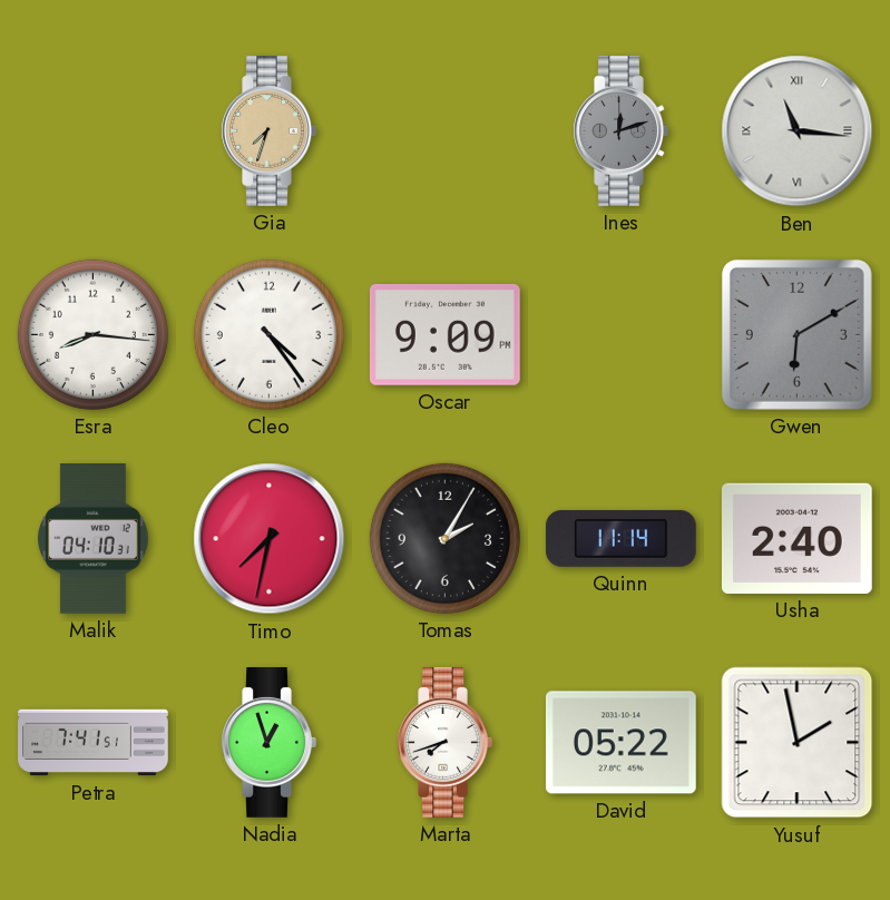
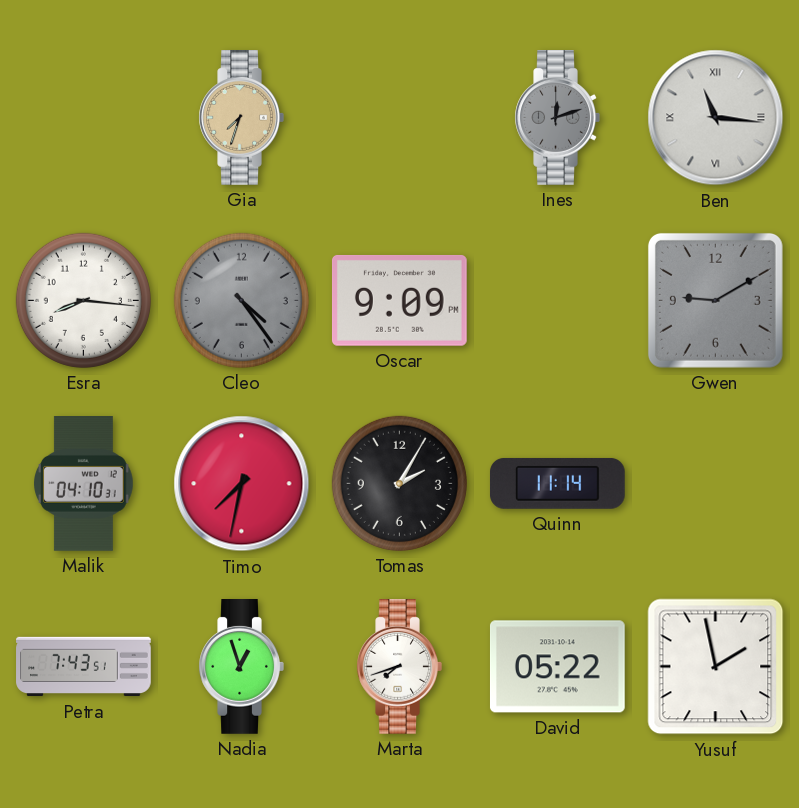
Cleo dial: white -> grey
Gwen: 6:10 -> 9:10
Usha: 2:40 -> none
Petra: 7:41 -> 7:43
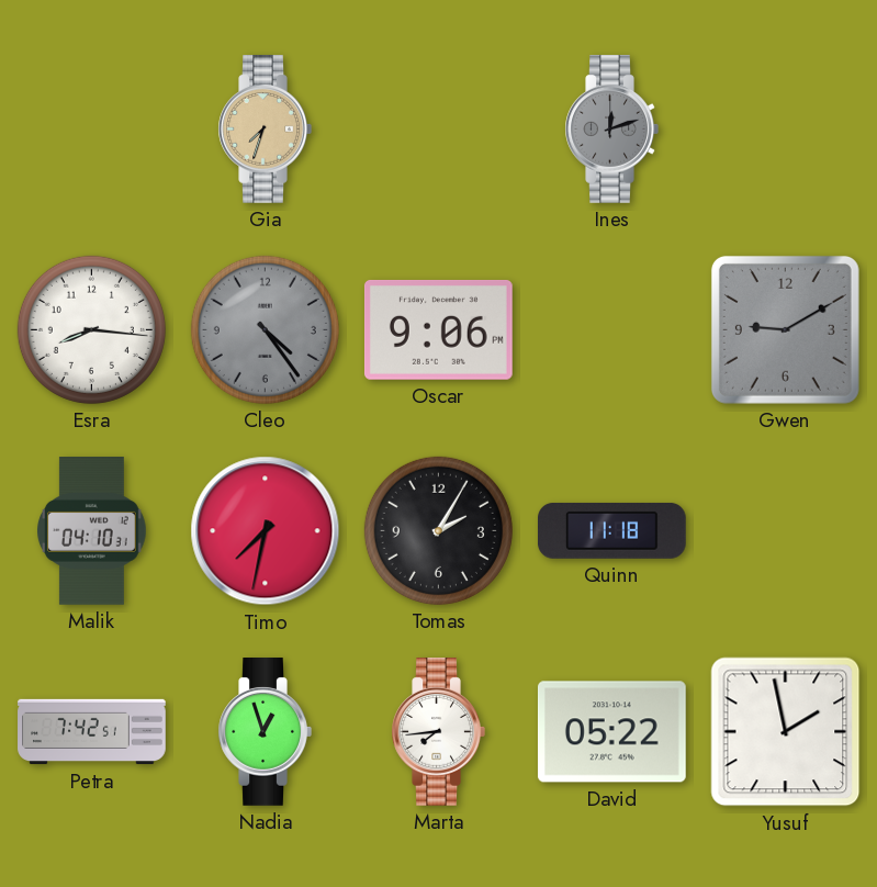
Ben: 11:16 -> none
Oscar: 9:09 -> 9:06
Quinn: 11:14 -> 11:18
Petra: 7:43 -> 7:42
Marta: 7:42 -> 7:44
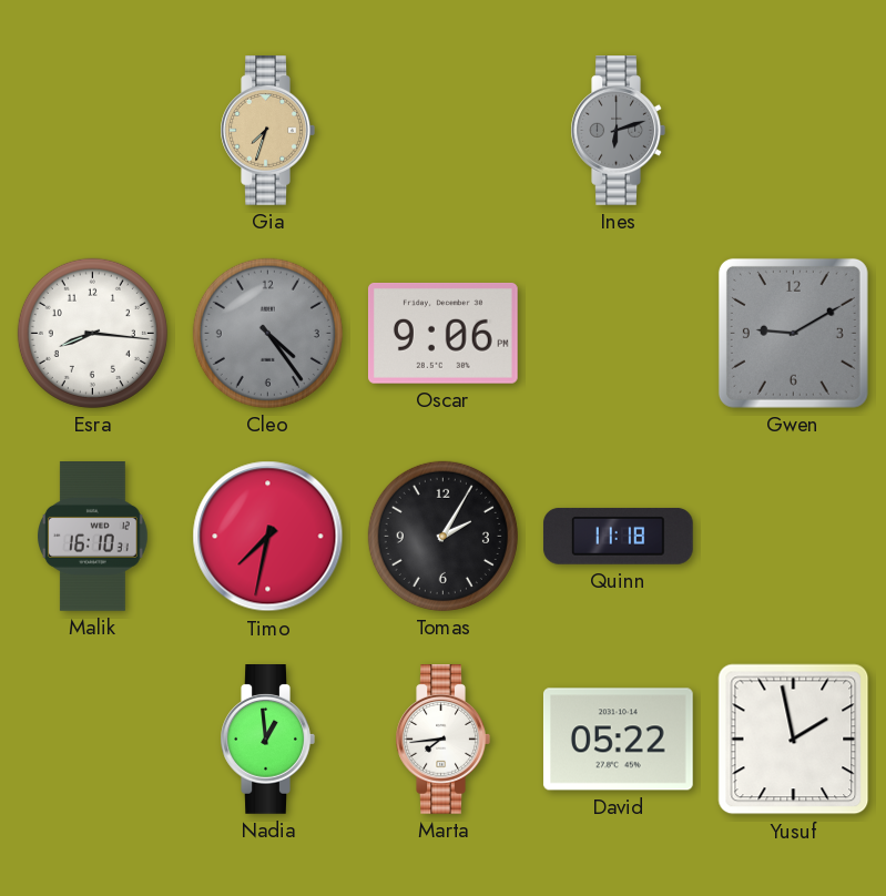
Ines: 12:12 -> 6:12
Malik: 04:10 -> 16:10
Petra: 7:42 -> none
Nadia: 12:57 -> 12:59
